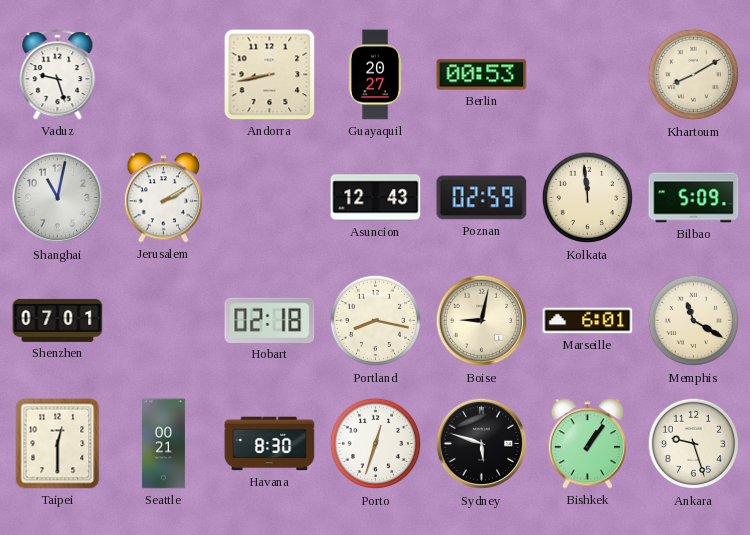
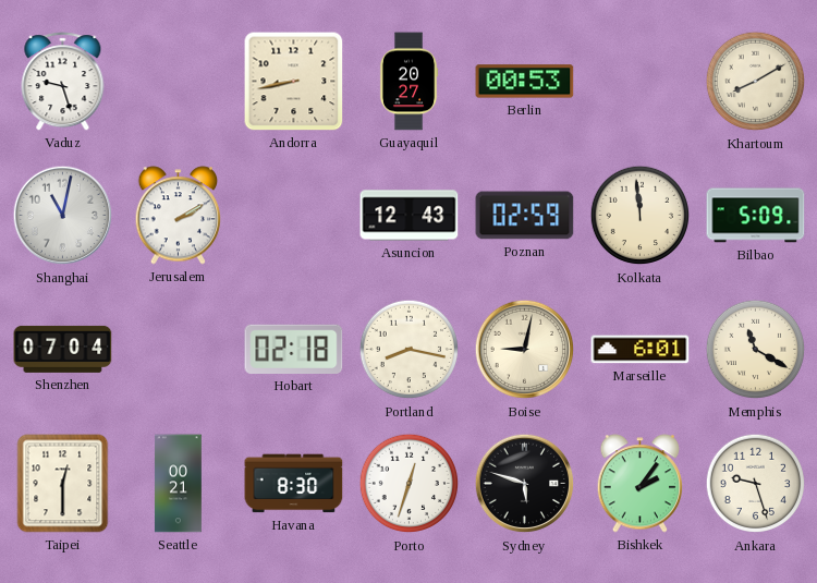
Shenzhen: 07:01 -> 07:04
Bishkek: 1:06 -> 2:06
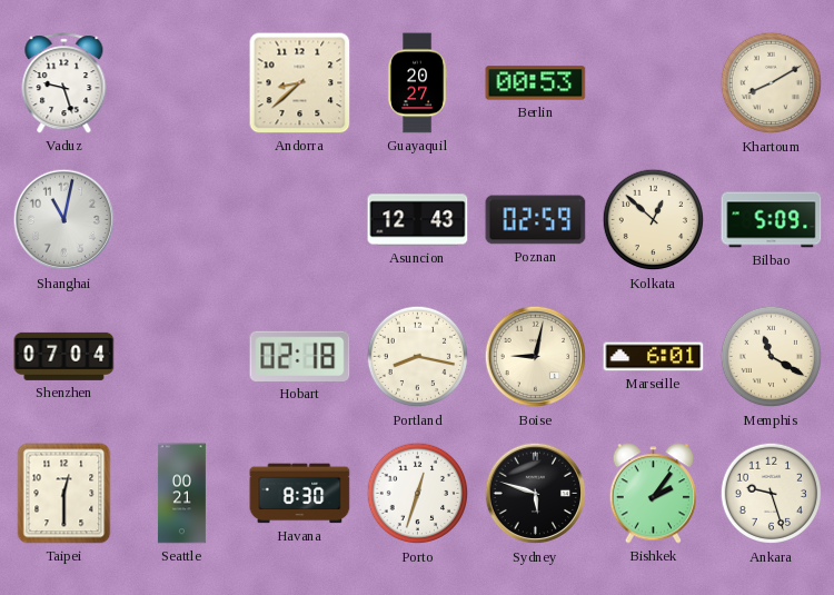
Andorra: 8:43 -> 8:38
Jerusalem: 2:10 -> none
Kolkata: 11:59 -> 12:52
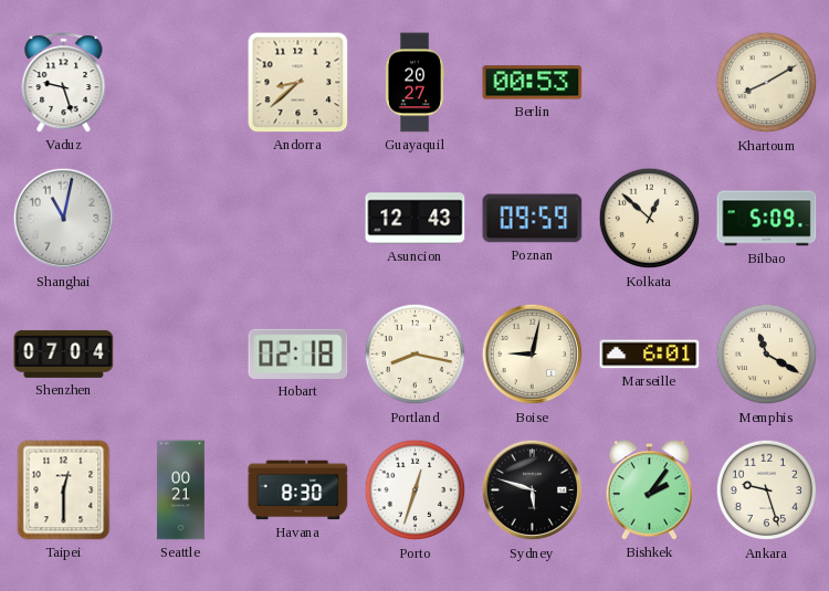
Poznan: 02:59 -> 09:59
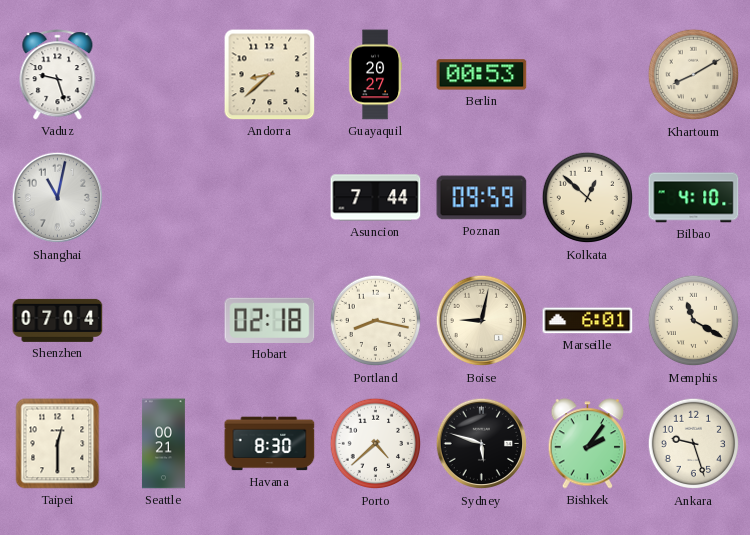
Asuncion: 12:43 -> 7:44
Bilbao: 5:09 -> 4:10
Porto: 12:33 -> 4:38
